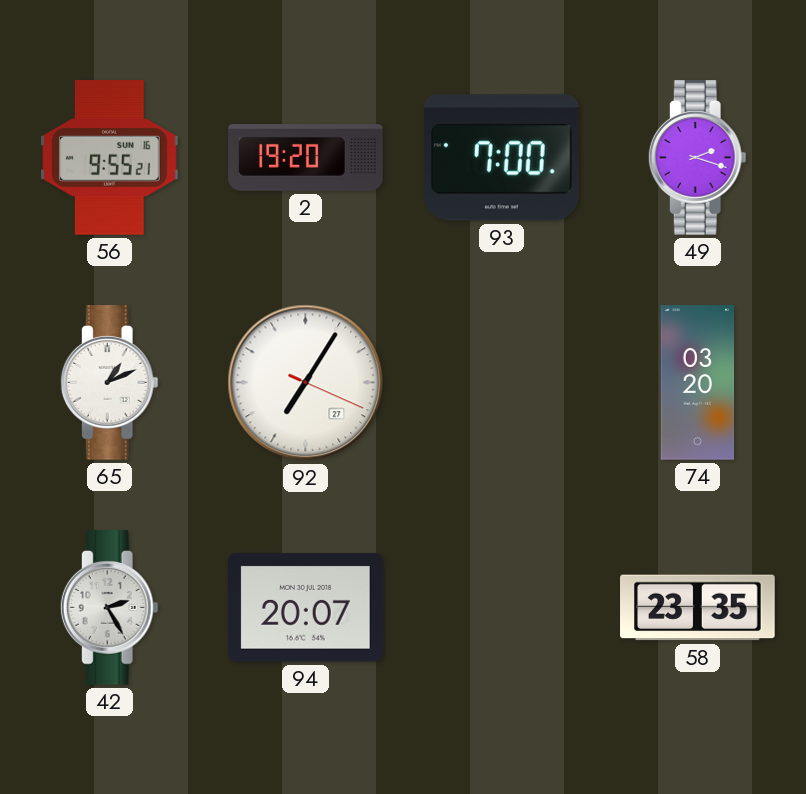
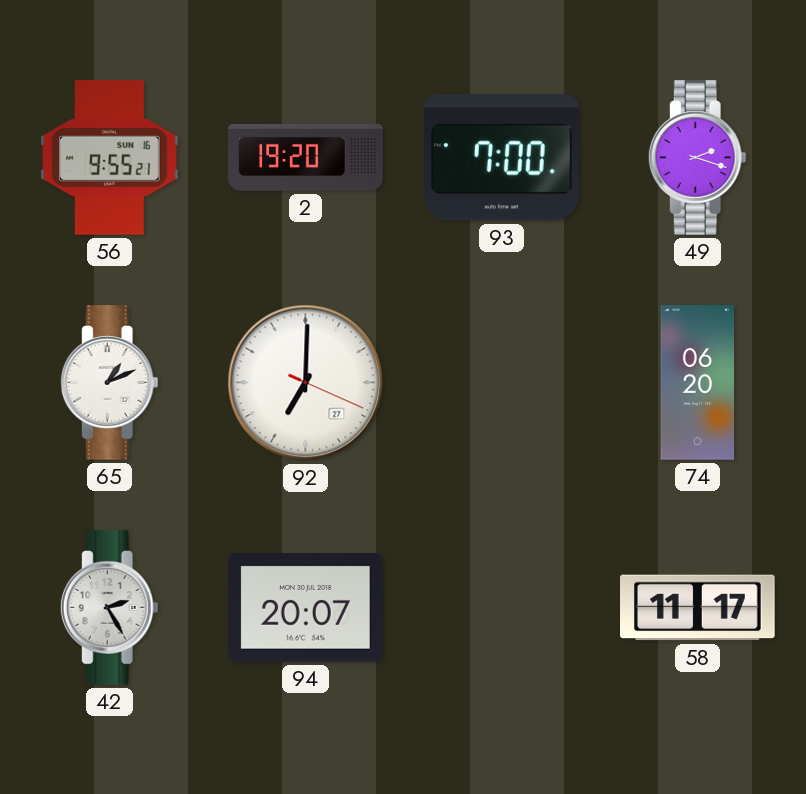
92: 7:05 -> 7:00
74: 03:20 -> 06:20
58: 23:35 -> 11:17
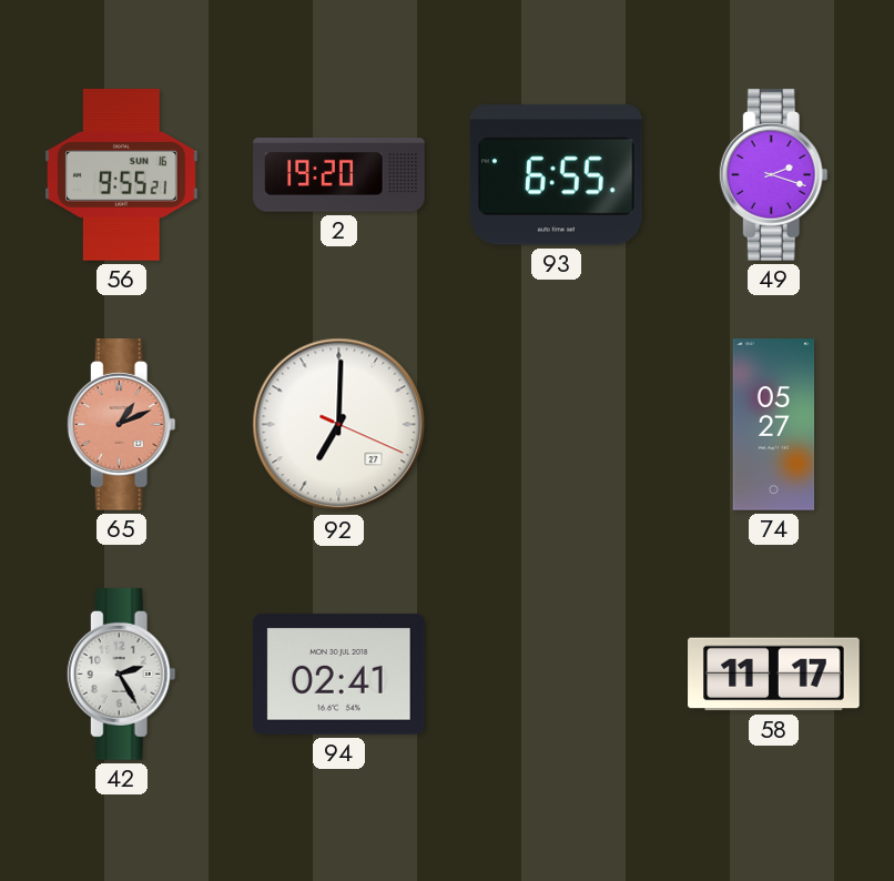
93: 7:00 -> 6:55
65 dial: white -> salmon
74: 06:20 -> 05:27
94: 20:07 -> 02:41
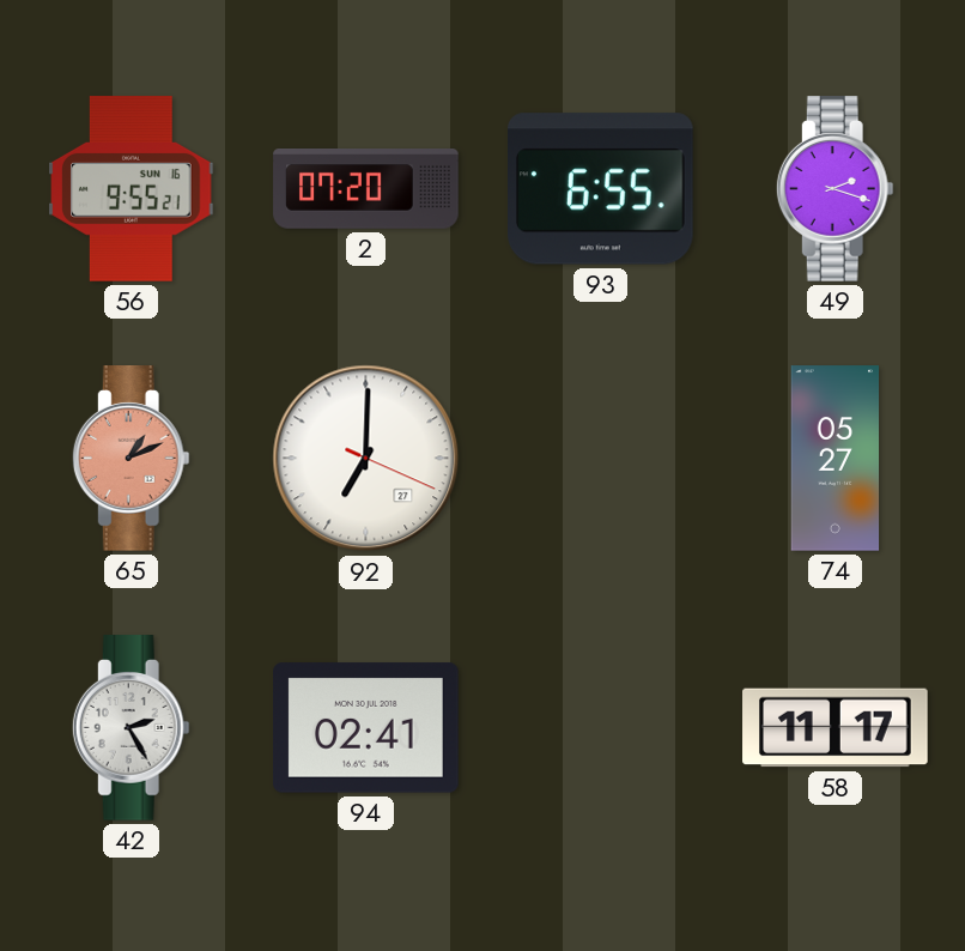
2: 19:20 -> 07:20
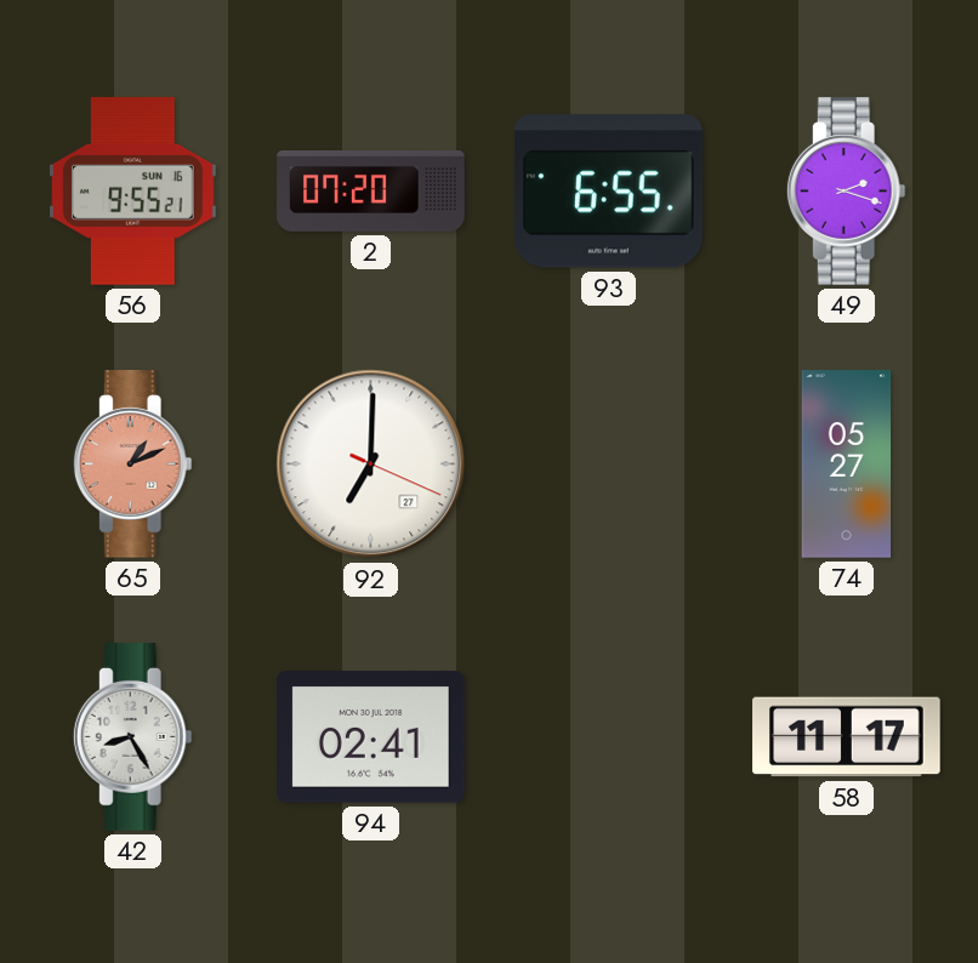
42: 2:25 -> 8:25
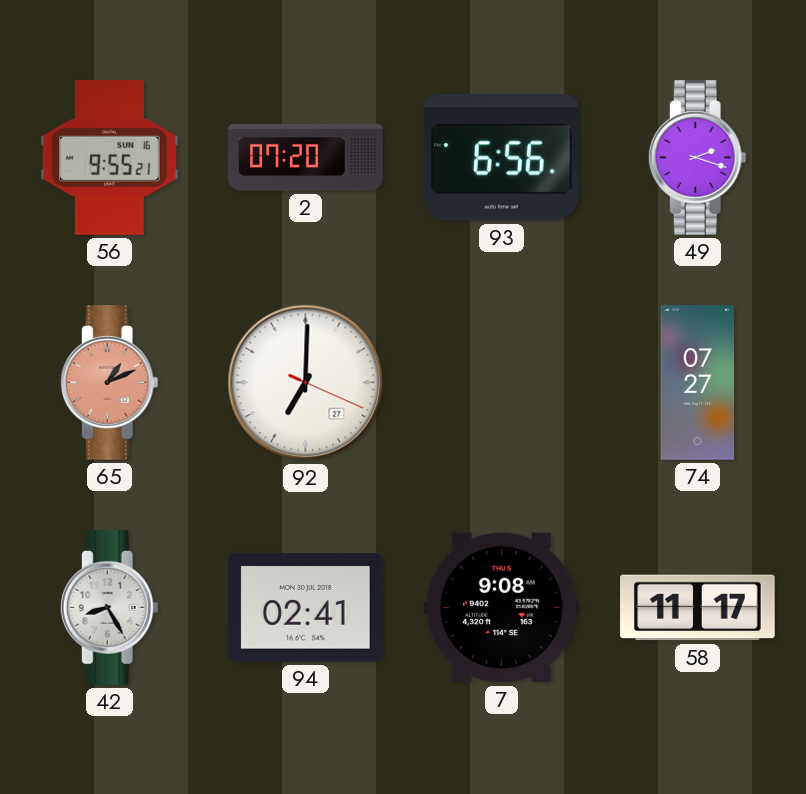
93: 6:55 -> 6:56
74: 05:27 -> 07:27
7: none -> 9:08
